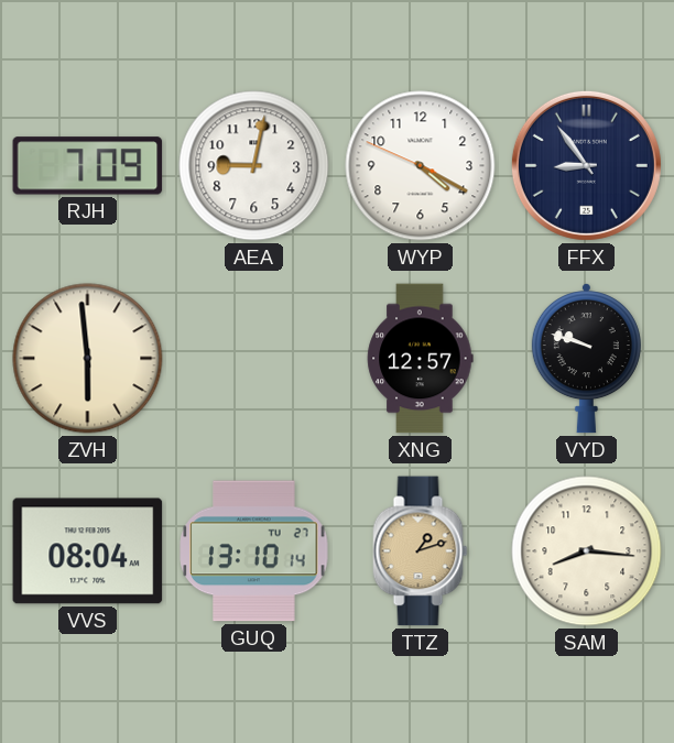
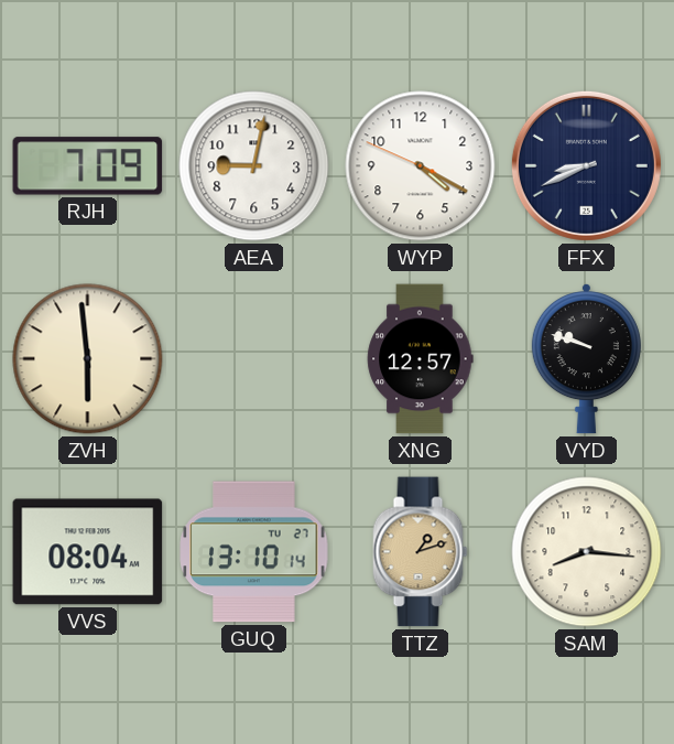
FFX: 8:54 -> 8:41
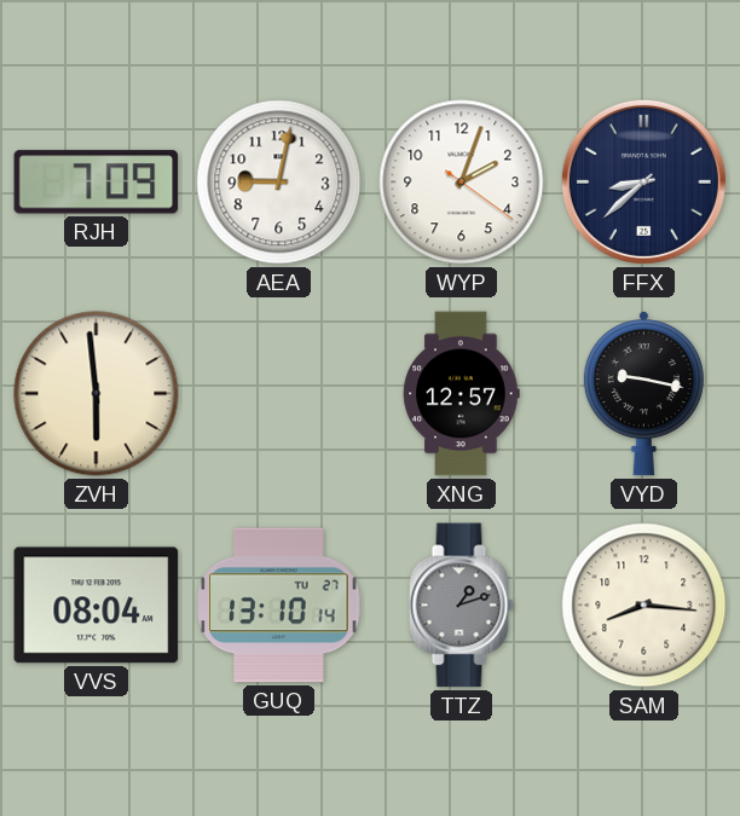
WYP: 4:19 -> 2:03
FFX: 8:41 -> 8:38
VYD: 9:48 -> 9:17
TTZ dial: champagne -> grey
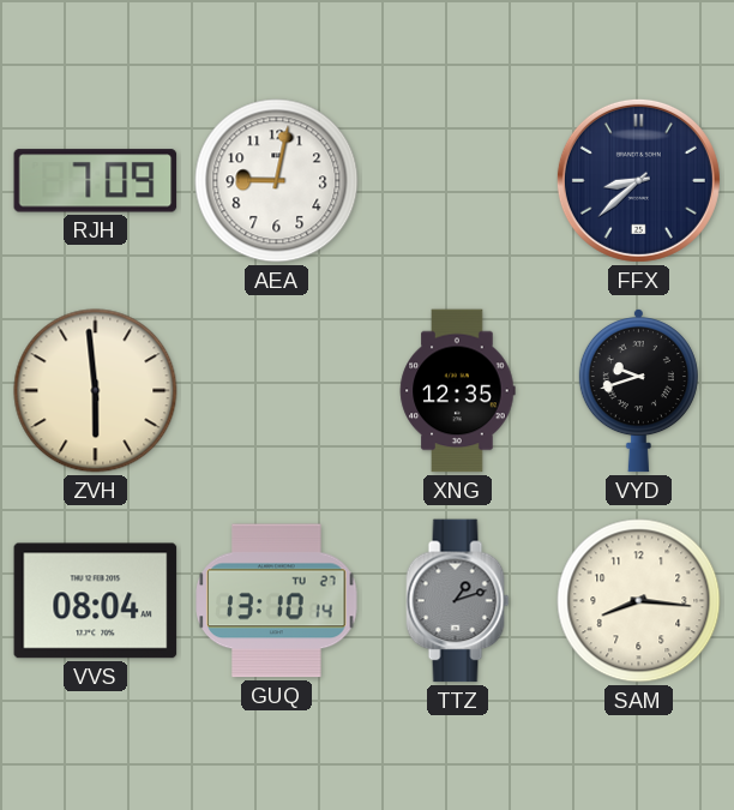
WYP: 2:03 -> none
XNG: 12:57 -> 12:35
VYD: 9:17 -> 9:42
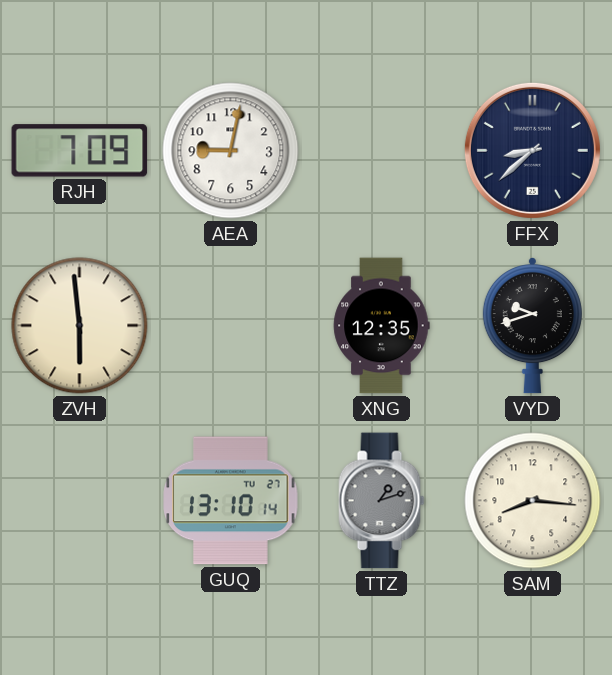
VVS: 08:04 -> none
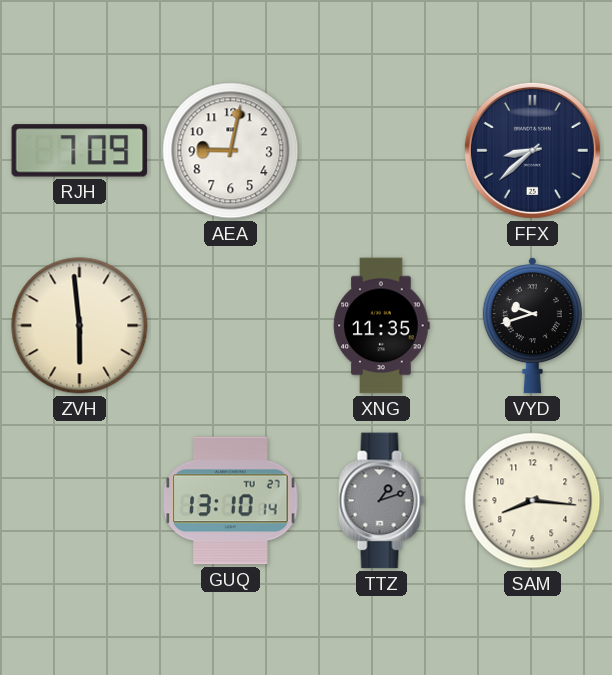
XNG: 12:35 -> 11:35
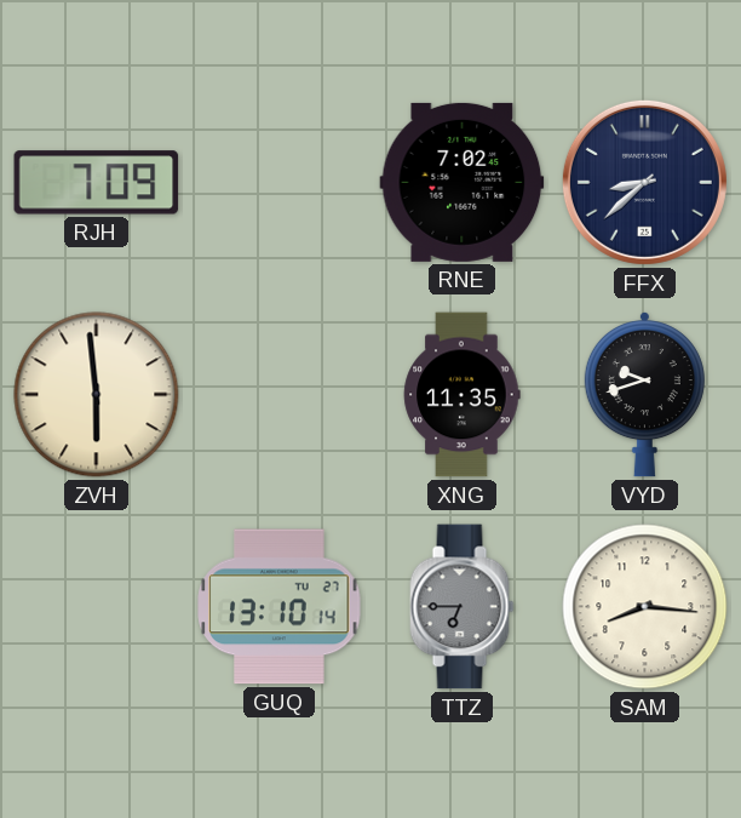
AEA: 9:02 -> none
RNE: none -> 7:02
TTZ: 1:12 -> 6:45
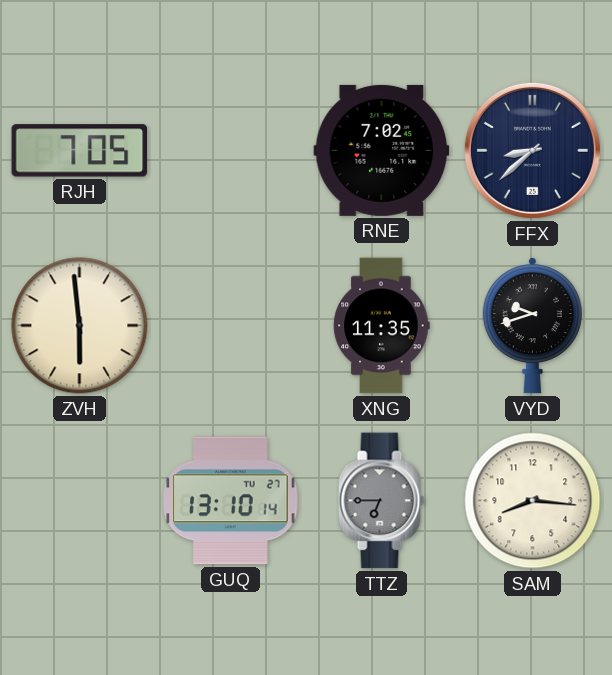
RJH: 7:09 -> 7:05
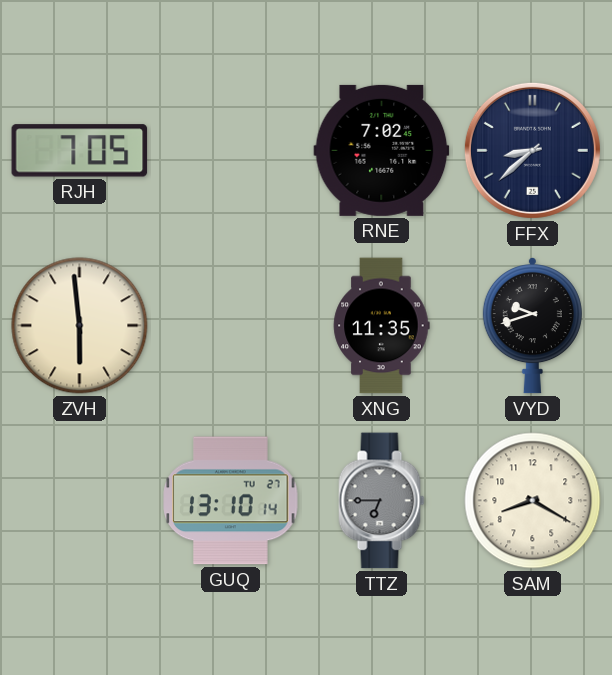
SAM: 8:16 -> 8:20
